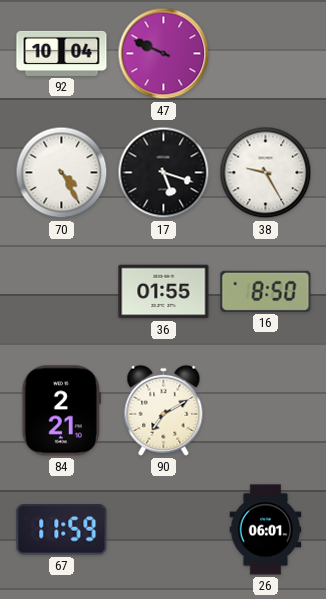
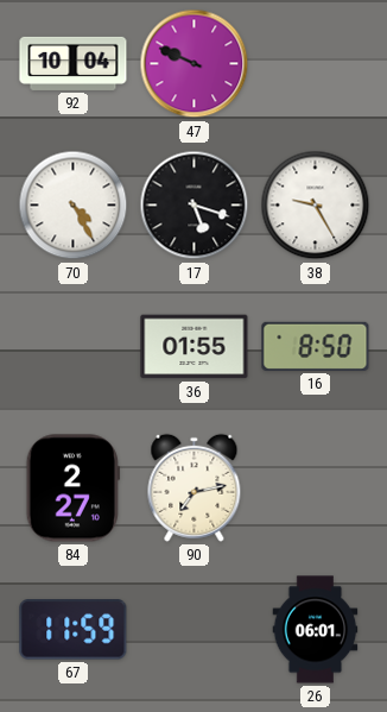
84: 2:21 -> 2:27
90: 7:10 -> 7:13
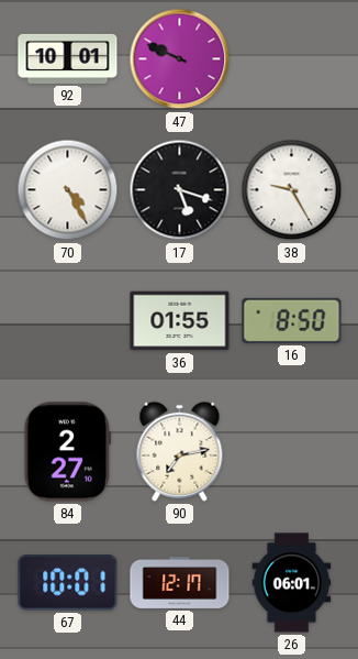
92: 10:04 -> 10:01
67: 11:59 -> 10:01
44: none -> 12:17
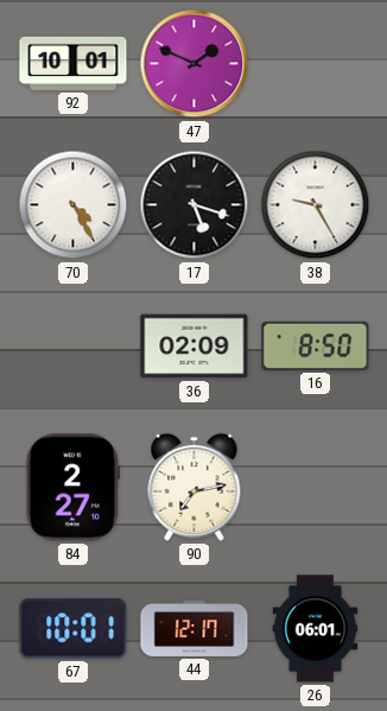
47: 9:49 -> 1:49
36: 01:55 -> 02:09
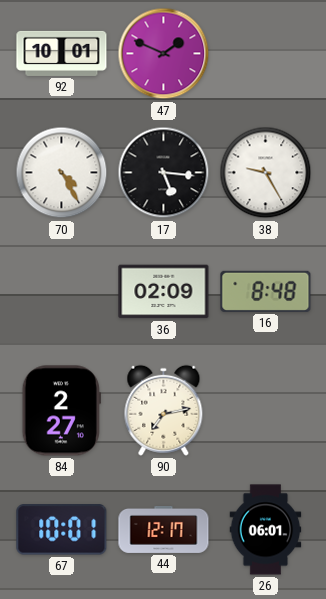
17: 5:18 -> 5:16
16: 8:50 -> 8:48
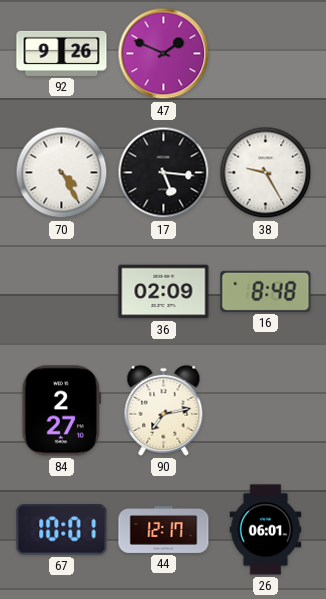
92: 10:01 -> 9:26
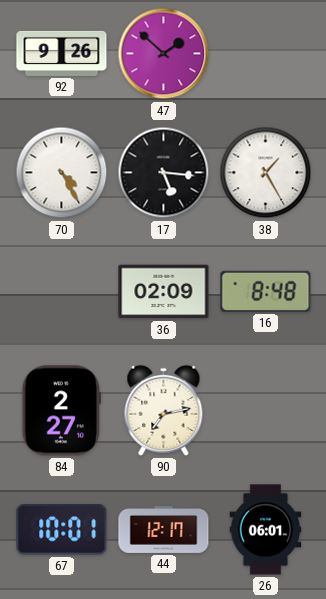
47: 1:49 -> 1:52
38: 9:25 -> 1:25
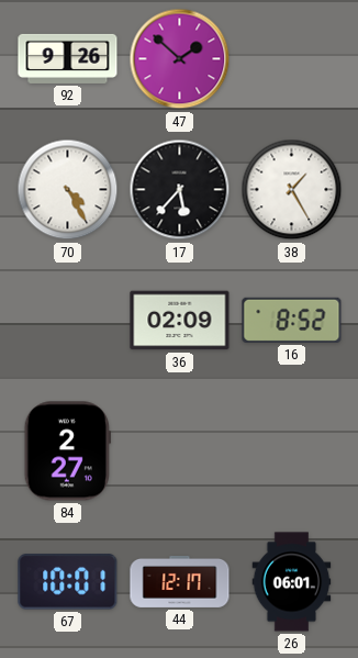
17: 5:16 -> 5:37
16: 8:48 -> 8:52
90: 7:13 -> none
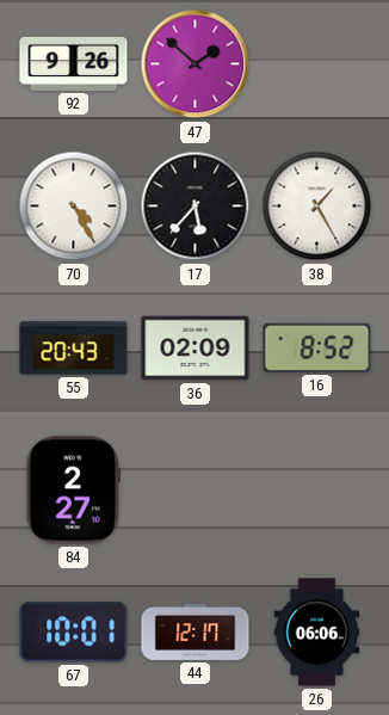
55: none -> 20:43
26: 06:01 -> 06:06
